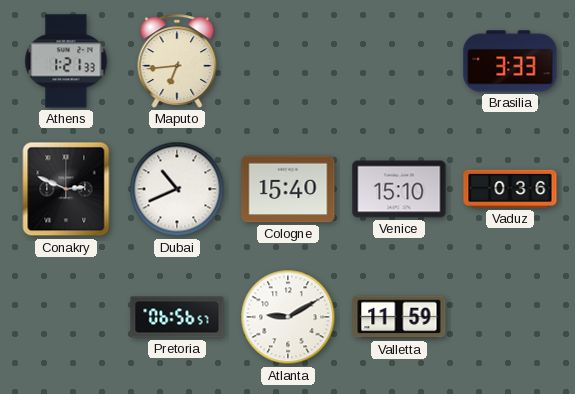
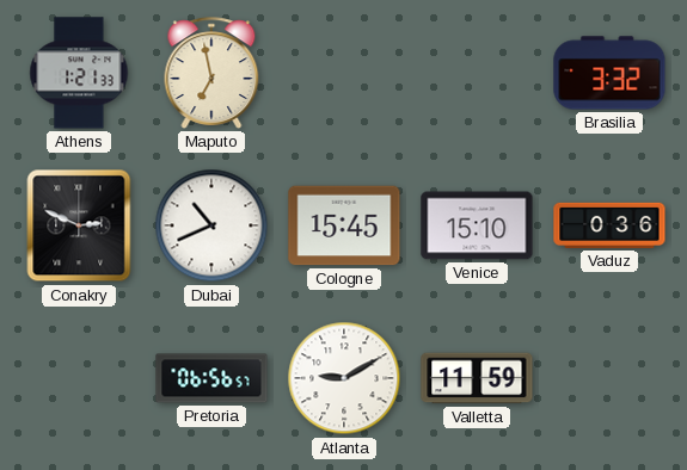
Maputo: 6:44 -> 6:58
Brasilia: 3:33 -> 3:32
Cologne: 15:40 -> 15:45
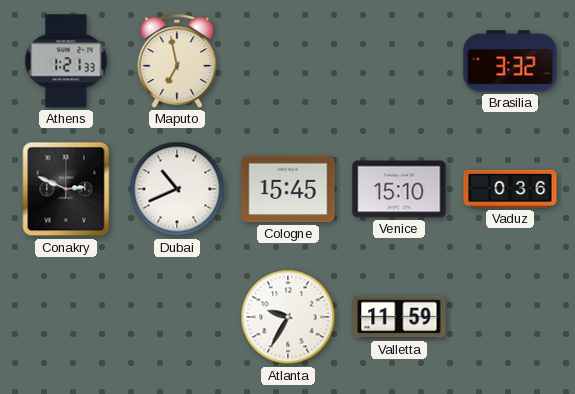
Pretoria: 06:56 -> none
Atlanta: 9:10 -> 9:35
